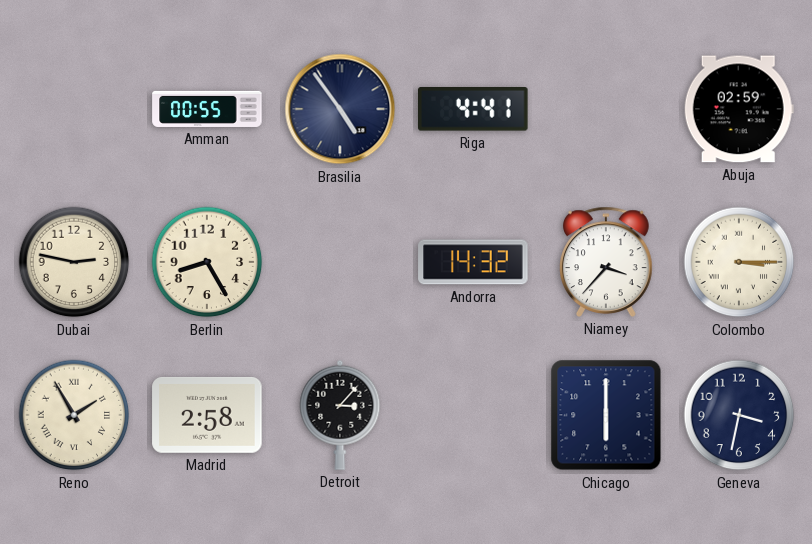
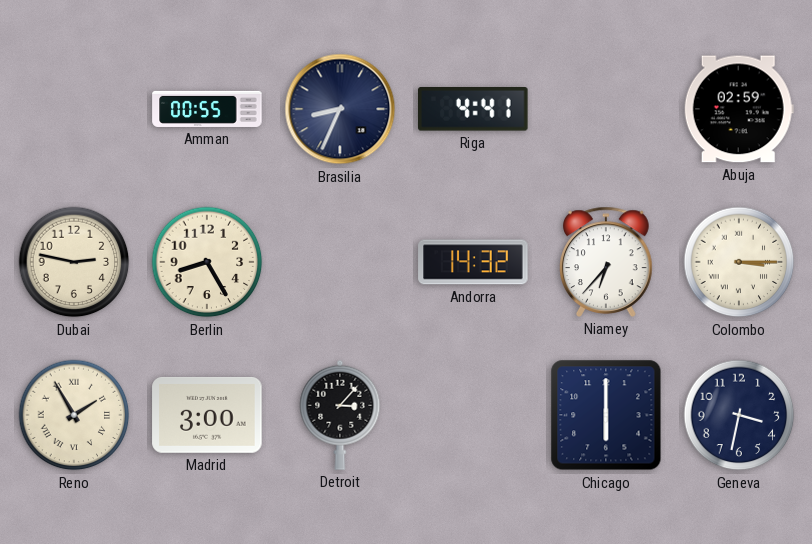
Brasilia: 4:54 -> 8:34
Niamey: 3:37 -> 6:37
Madrid: 2:58 -> 3:00
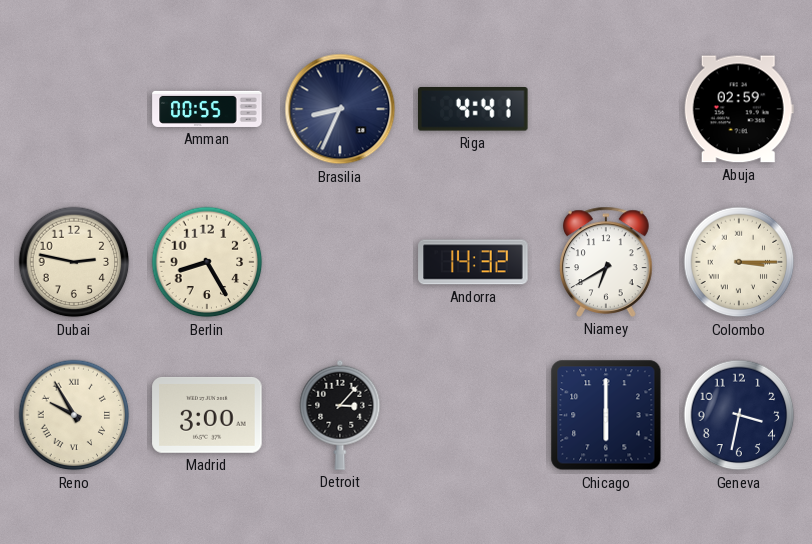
Niamey: 6:37 -> 6:40
Reno: 1:55 -> 9:55
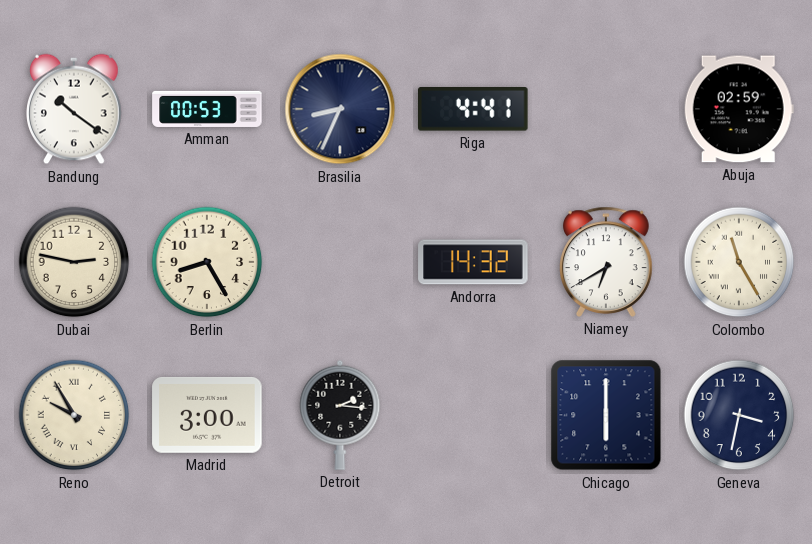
Bandung: none -> 10:21
Amman: 00:55 -> 00:53
Colombo: 3:15 -> 11:25
Detroit: 3:07 -> 2:16
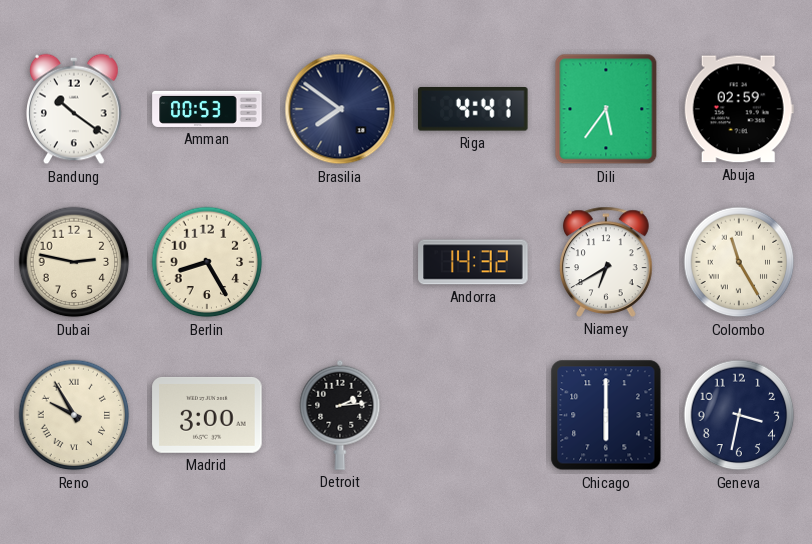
Brasilia: 8:34 -> 7:51
Dili: none -> 5:36
Detroit: 2:16 -> 2:14
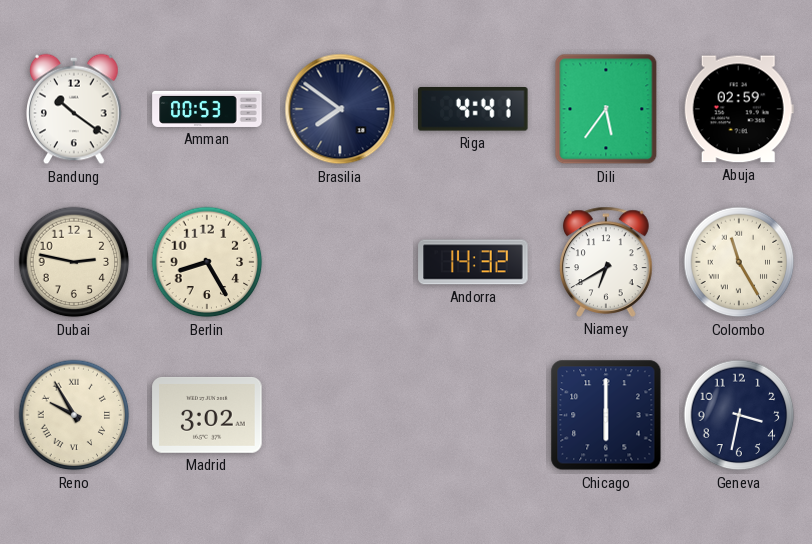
Madrid: 3:00 -> 3:02
Detroit: 2:14 -> none
